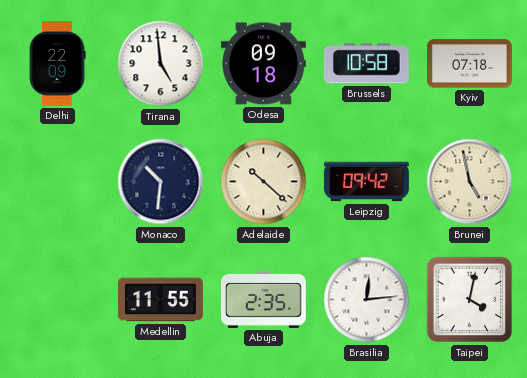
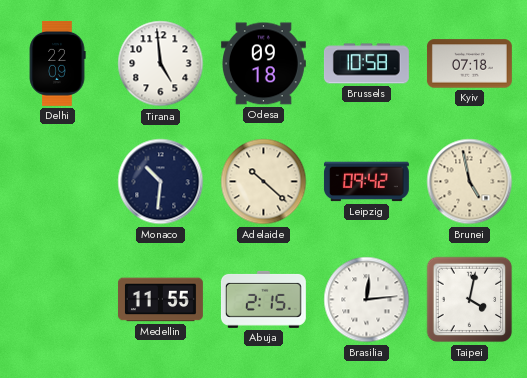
Abuja: 2:35 -> 2:15
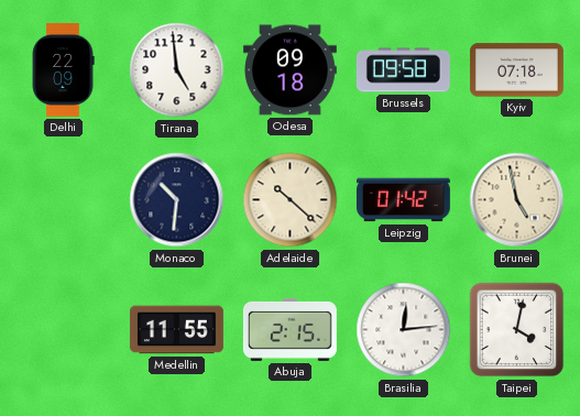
Brussels: 10:58 -> 09:58
Leipzig: 09:42 -> 01:42
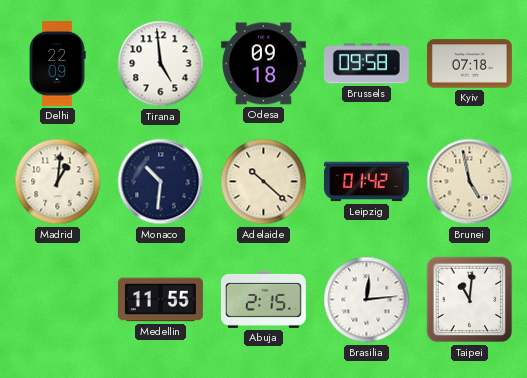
Madrid: none -> 1:01
Taipei: 4:02 -> 11:01
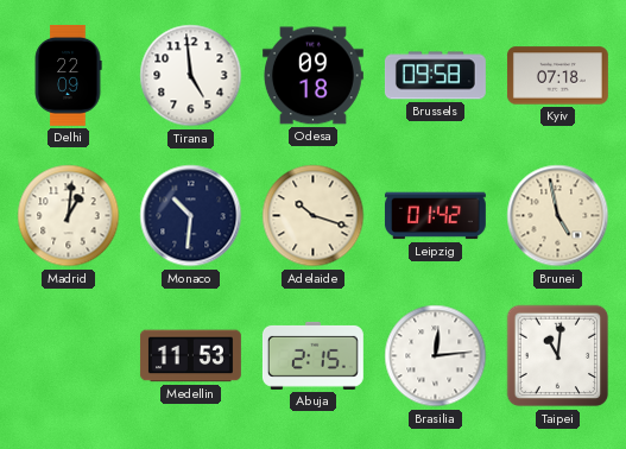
Adelaide: 10:22 -> 10:18
Medellin: 11:55 -> 11:53
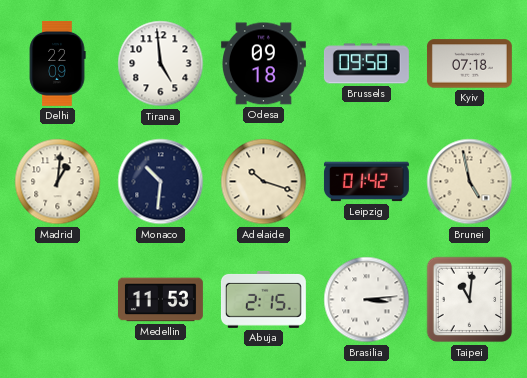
Brasilia: 12:14 -> 3:14
